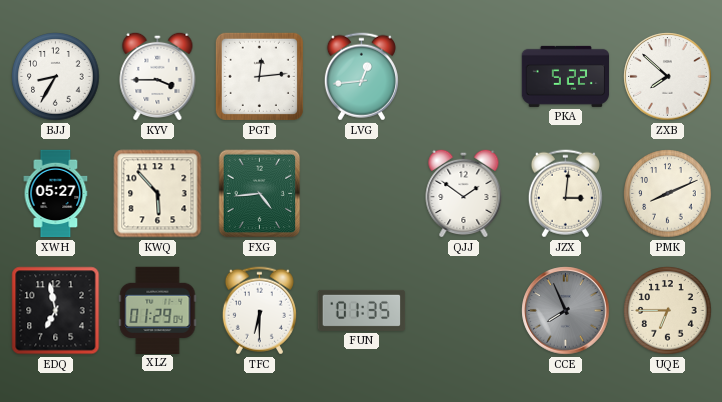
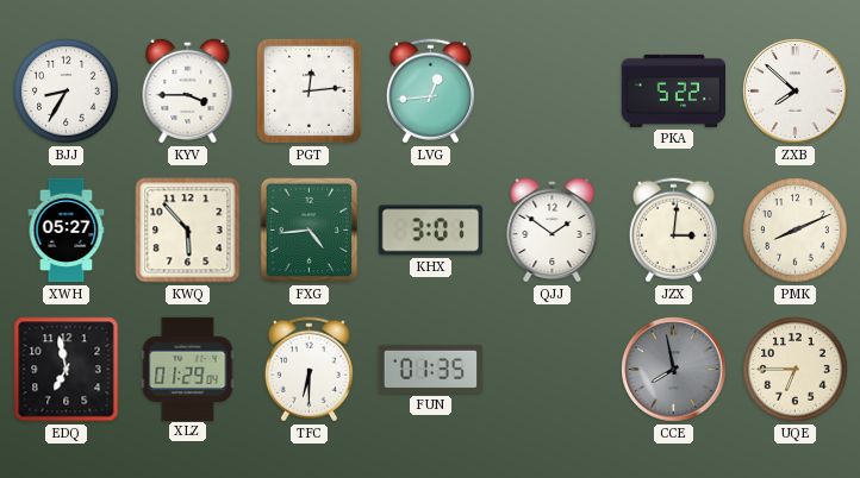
KHX: none -> 3:01
CCE: 7:56 -> 7:58
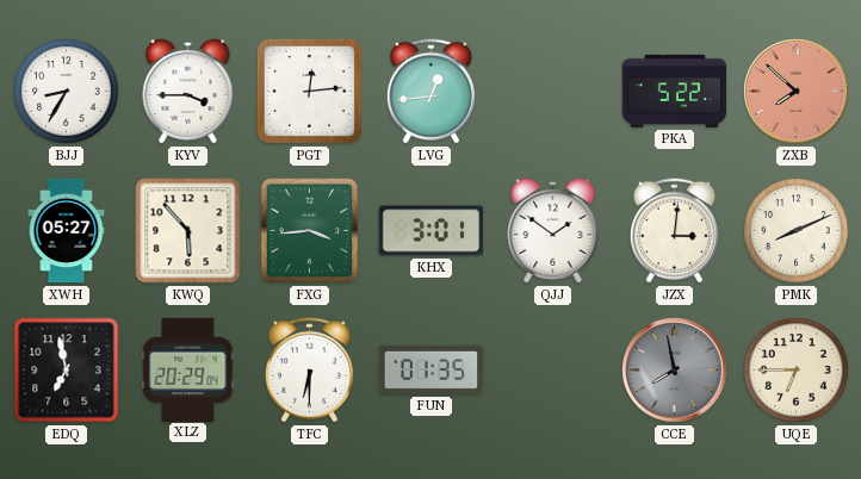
ZXB dial: white -> salmon
FXG: 4:44 -> 3:44
XLZ: 01:29 -> 20:29
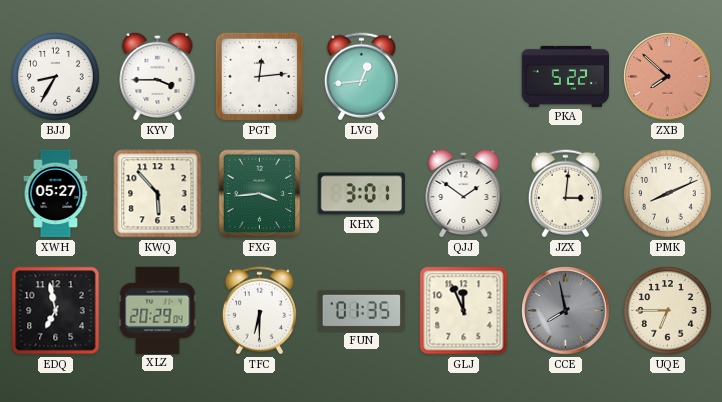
GLJ: none -> 11:56
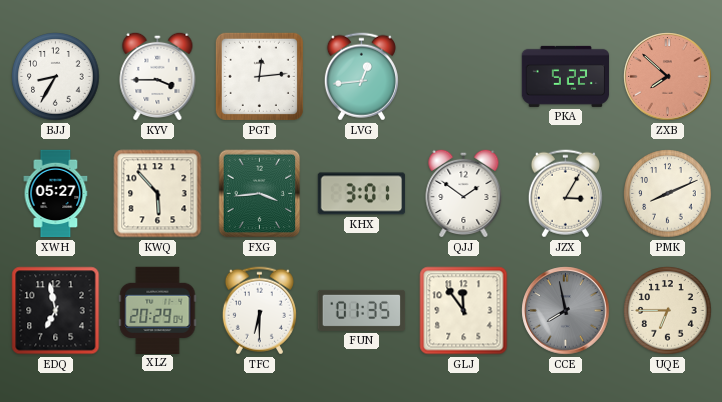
JZX: 3:01 -> 3:05
GLJ: 11:56 -> 11:54
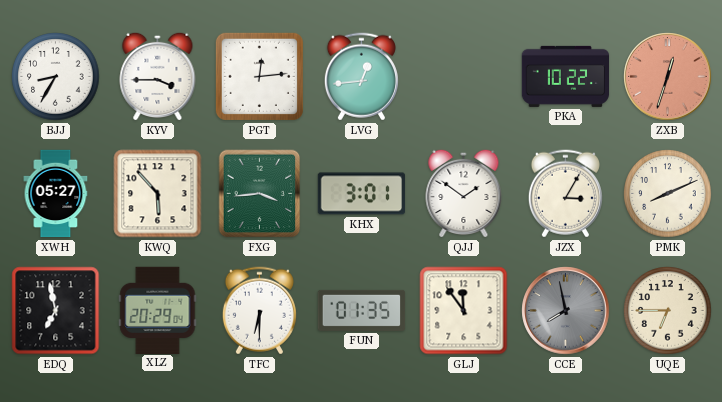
PKA: 5:22 -> 10:22
ZXB: 7:52 -> 12:33
